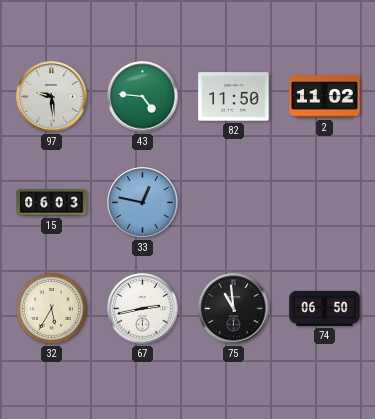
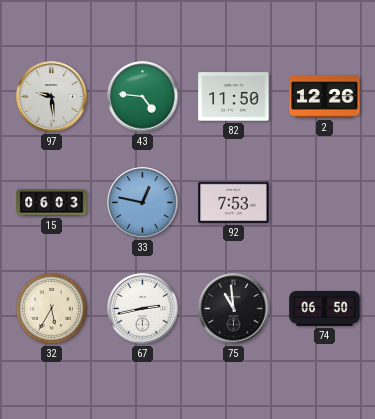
2: 11:02 -> 12:26
92: none -> 7:53
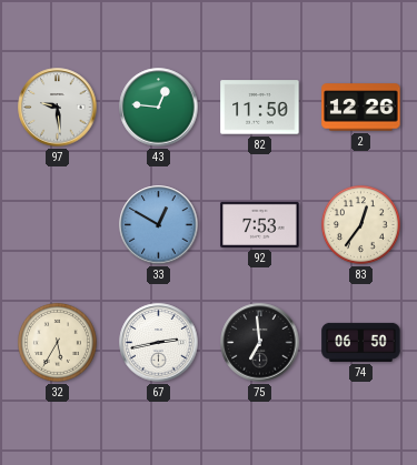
43: 4:46 -> 12:46
15: 06:03 -> none
33: 12:47 -> 12:50
83: none -> 12:36
75: 10:59 -> 6:59
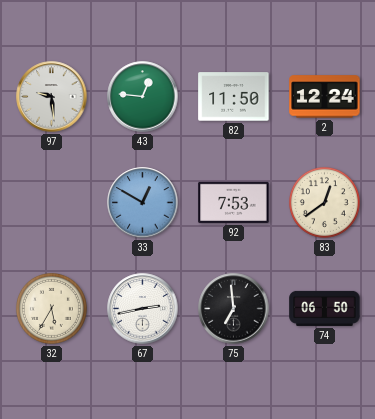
2: 12:26 -> 12:24
83: 12:36 -> 12:39
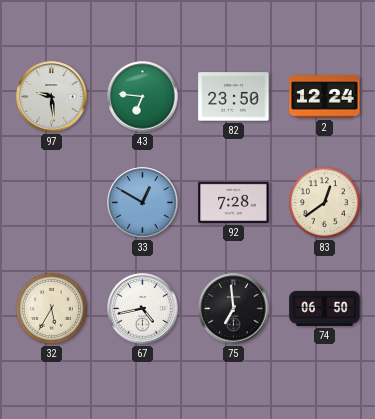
43: 12:46 -> 6:46
82: 11:50 -> 23:50
92: 7:53 -> 7:28
67: 2:43 -> 4:43
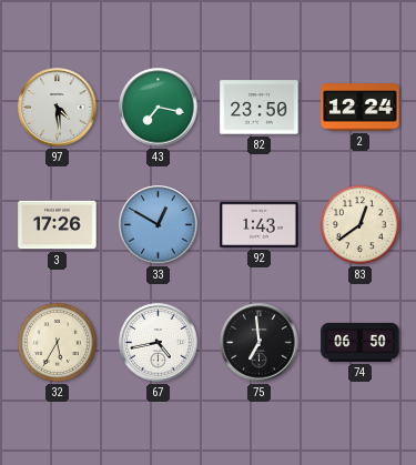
97: 9:29 -> 4:29
43: 6:46 -> 7:17
3: none -> 17:26
92: 7:28 -> 1:43
